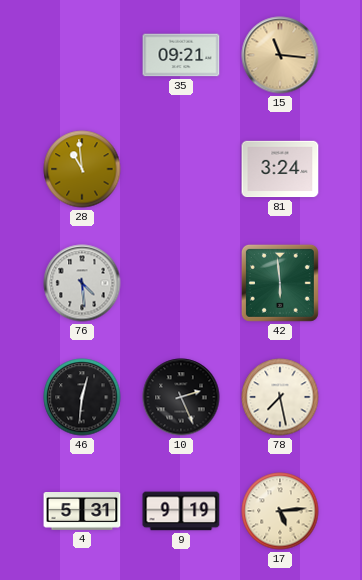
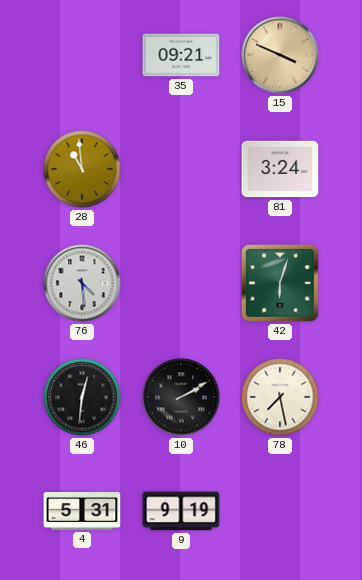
15: 11:16 -> 3:49
42: 5:59 -> 6:03
10: 2:26 -> 2:10
17: 5:14 -> none
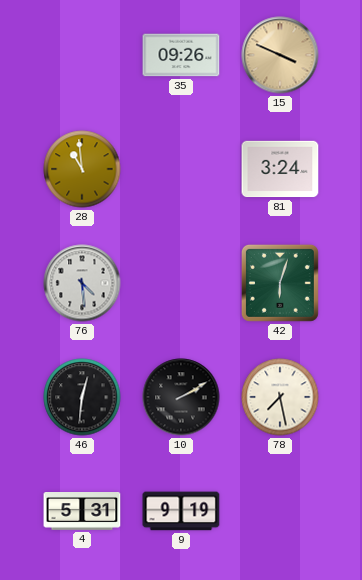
35: 09:21 -> 09:26
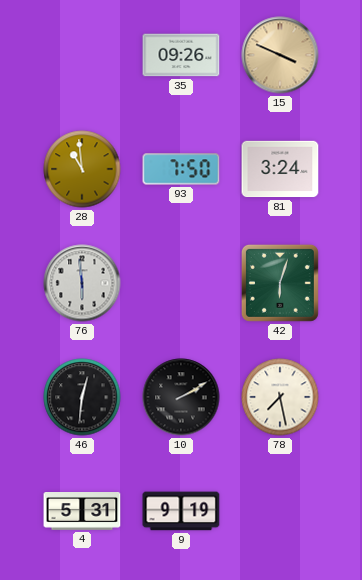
93: none -> 7:50
76: 4:29 -> 5:59
